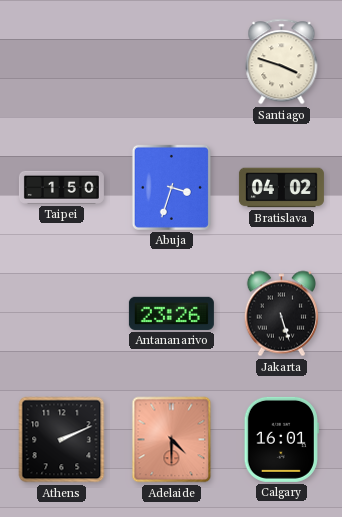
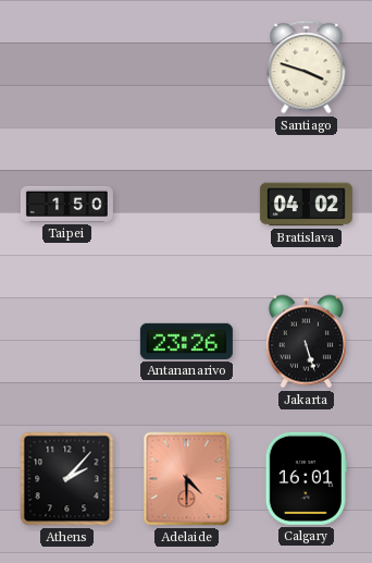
Abuja: 3:33 -> none
Athens: 2:11 -> 2:07
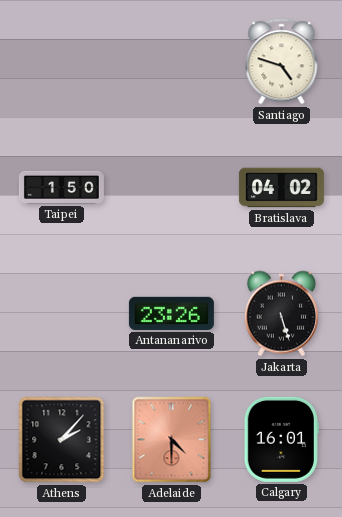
Santiago: 3:48 -> 4:48
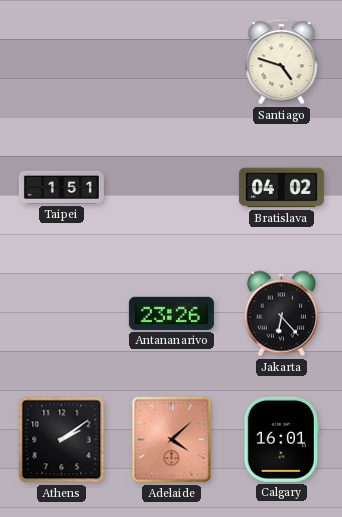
Taipei: 1:50 -> 1:51
Jakarta: 5:27 -> 6:23
Athens: 2:07 -> 2:09
Adelaide: 4:30 -> 4:08
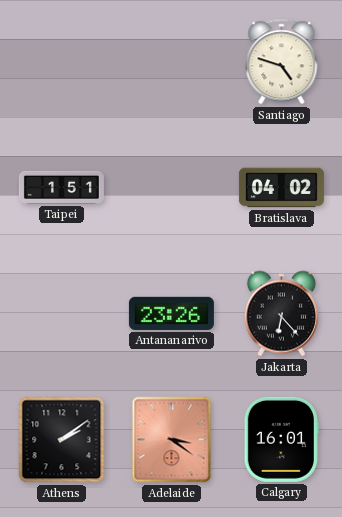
Adelaide: 4:08 -> 3:21
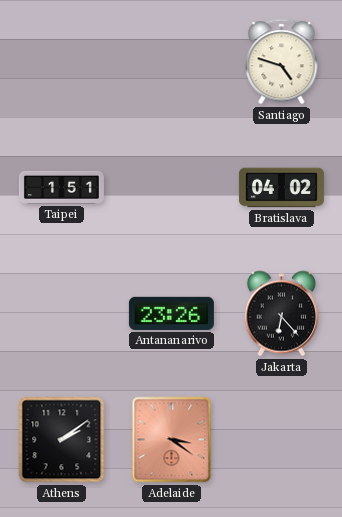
Calgary: 16:01 -> none
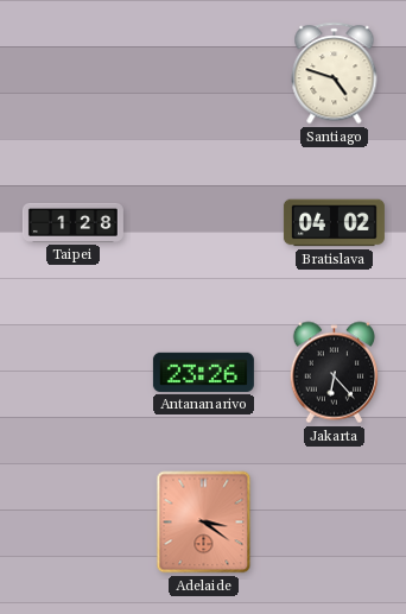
Taipei: 1:51 -> 1:28
Athens: 2:09 -> none
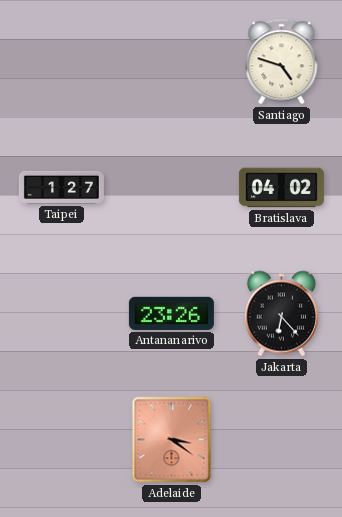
Taipei: 1:28 -> 1:27
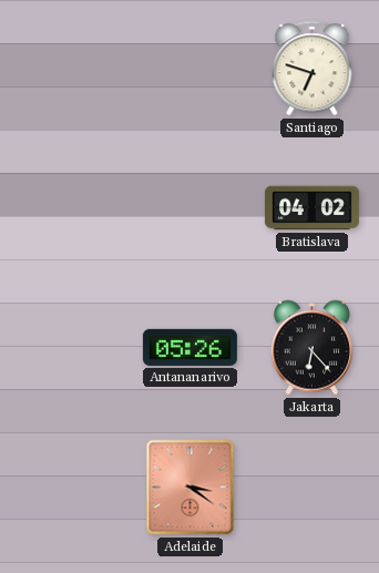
Santiago: 4:48 -> 6:48
Taipei: 1:27 -> none
Antananarivo: 23:26 -> 05:26
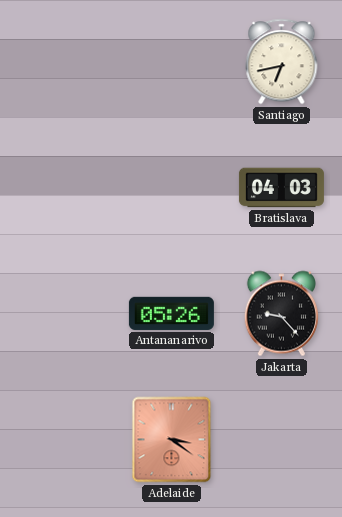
Santiago: 6:48 -> 6:43
Bratislava: 04:02 -> 04:03
Jakarta: 6:23 -> 9:23
